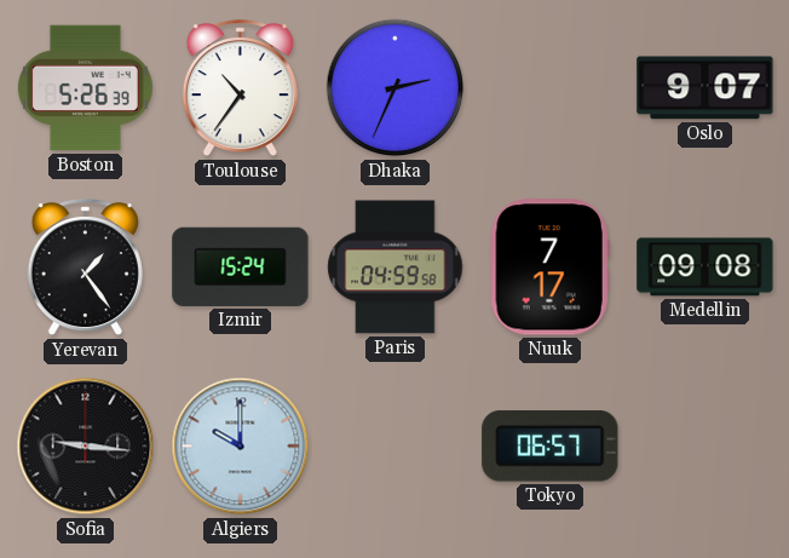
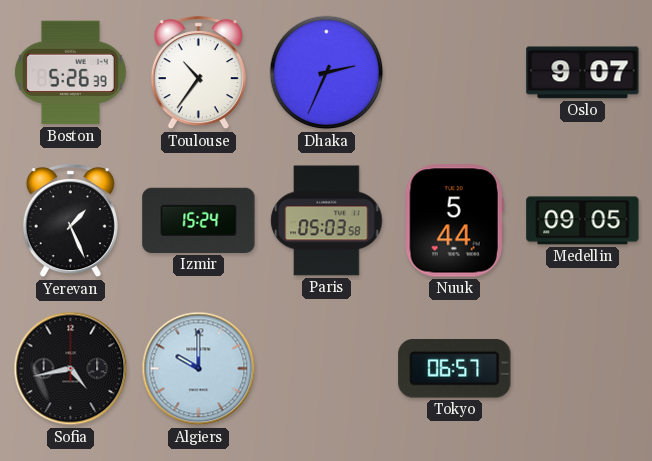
Yerevan: 1:24 -> 1:26
Paris: 04:59 -> 05:03
Nuuk: 7:17 -> 5:44
Medellin: 09:08 -> 09:05
Sofia: 9:16 -> 4:43
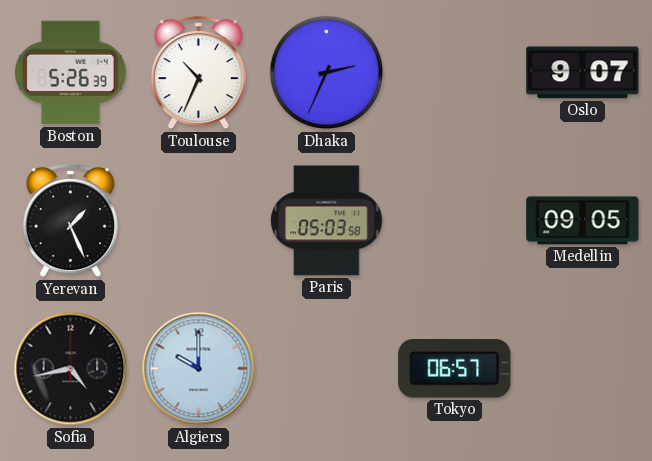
Toulouse: 10:36 -> 10:34
Izmir: 15:24 -> none
Nuuk: 5:44 -> none
